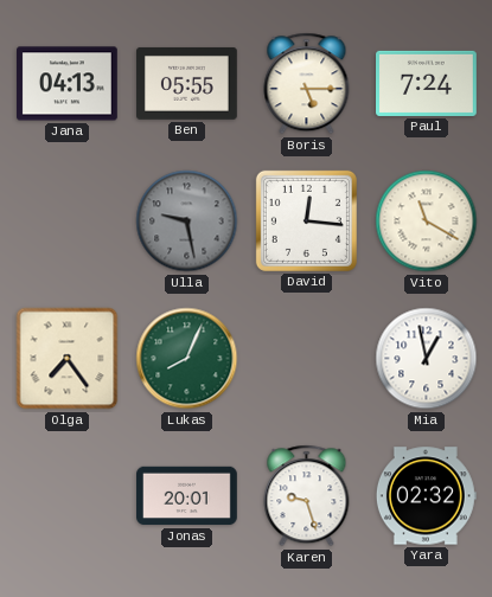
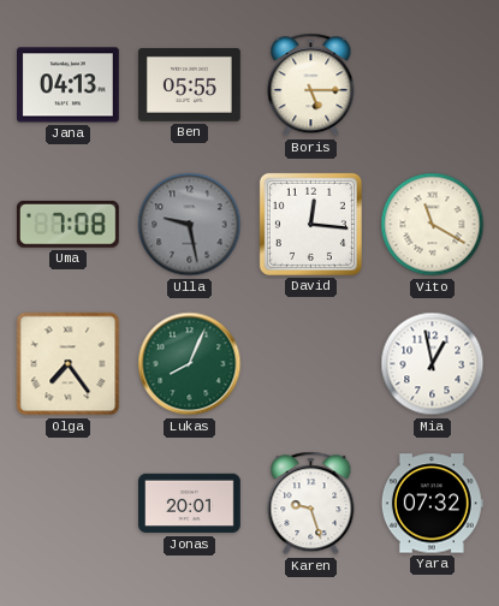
Paul: 7:24 -> none
Uma: none -> 7:08
Yara: 02:32 -> 07:32
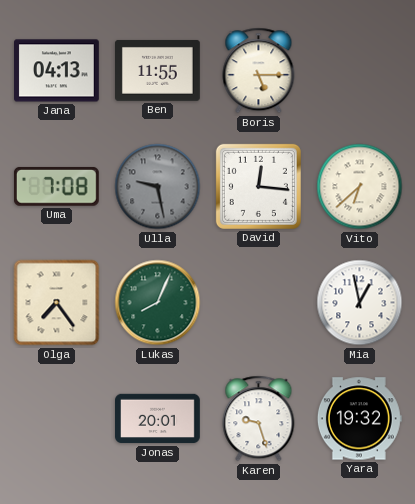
Ben: 05:55 -> 11:55
Vito: 11:20 -> 6:38
Yara: 07:32 -> 19:32
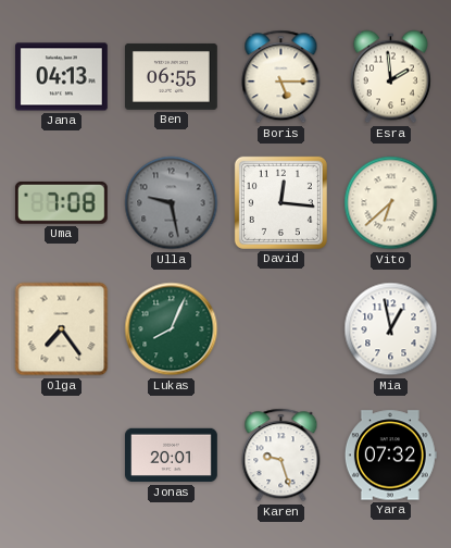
Ben: 11:55 -> 06:55
Esra: none -> 1:59
Yara: 19:32 -> 07:32
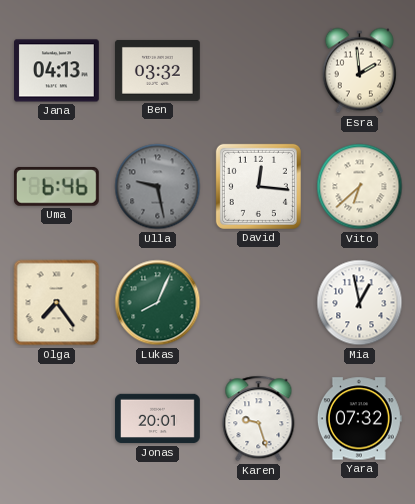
Ben: 06:55 -> 03:32
Boris: 5:15 -> none
Uma: 7:08 -> 6:46
